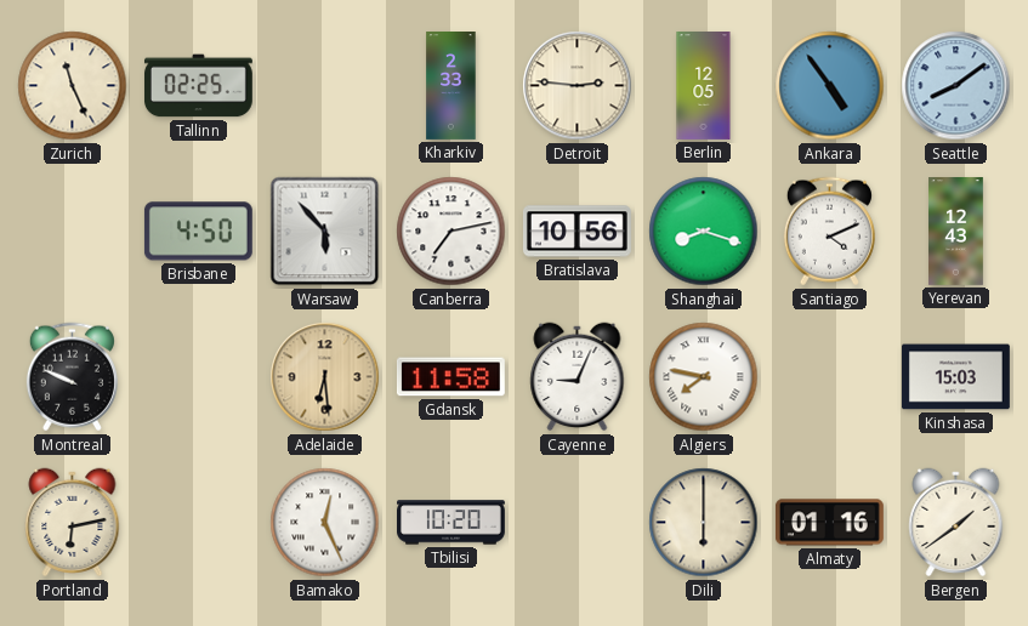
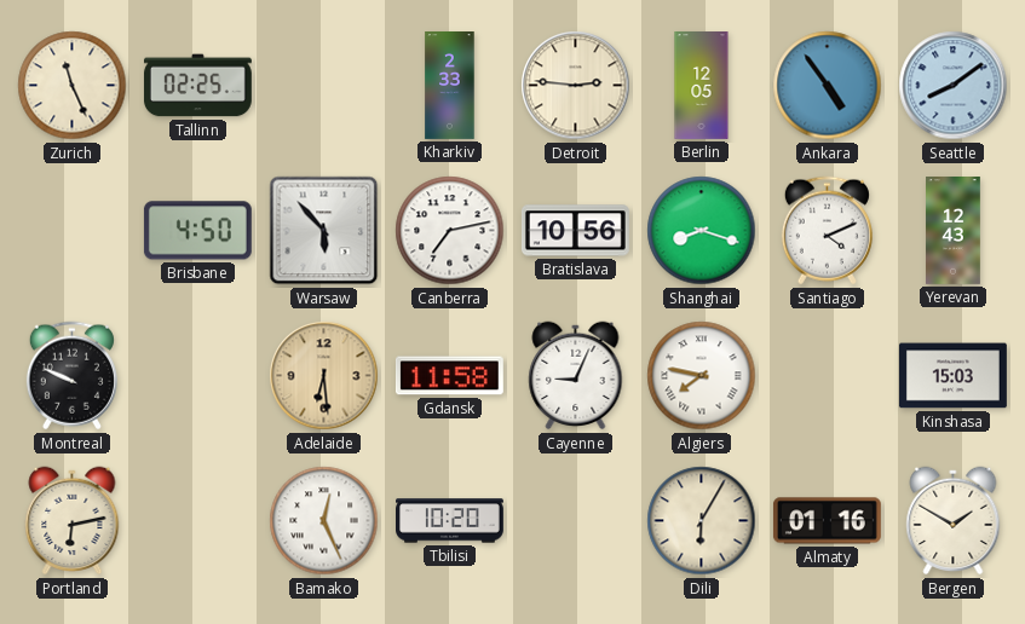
Dili: 6:00 -> 6:05
Bergen: 1:39 -> 1:50
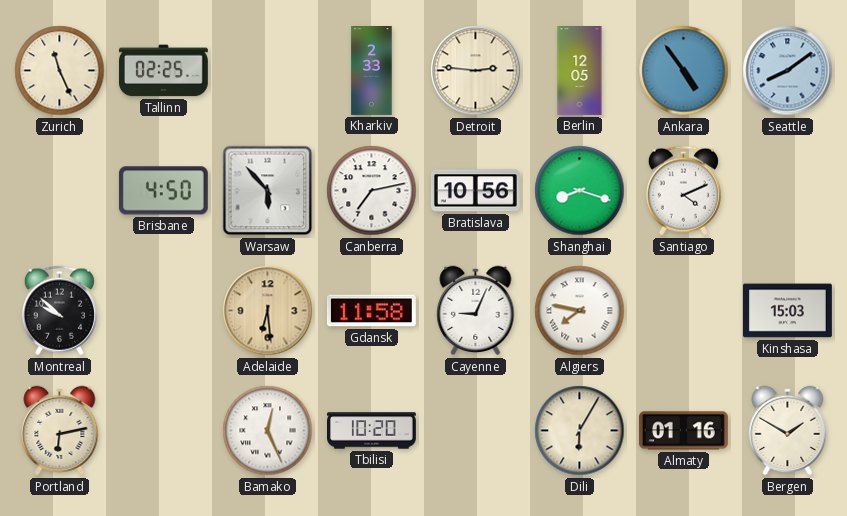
Yerevan: 12:43 -> none
Montreal: 9:49 -> 9:52
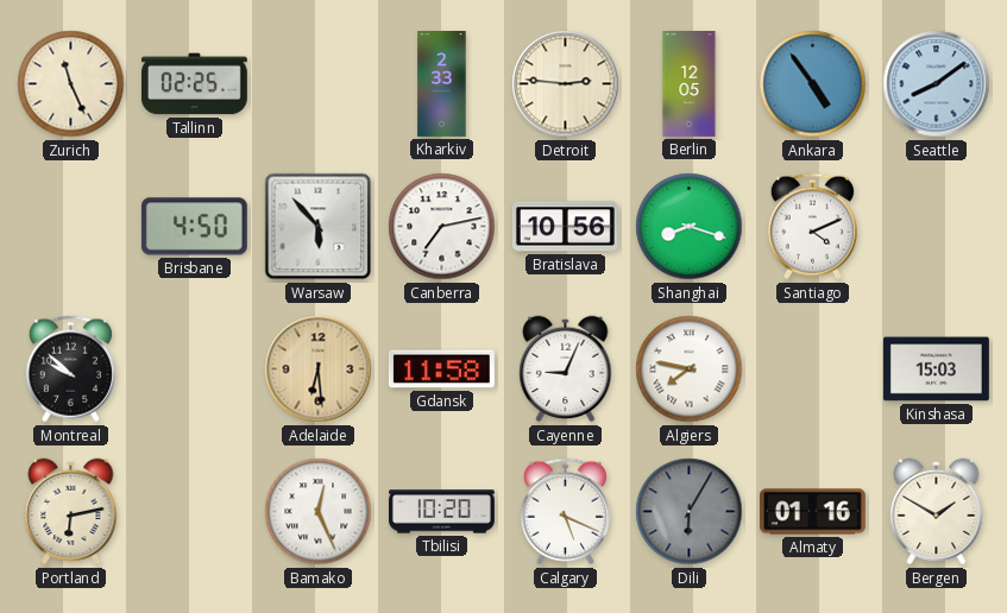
Calgary: none -> 5:19
Dili dial: cream -> grey
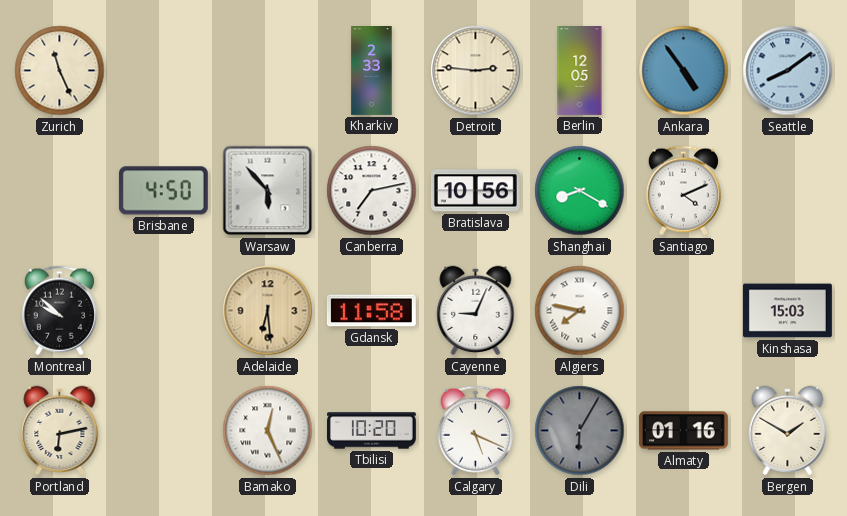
Tallinn: 02:25 -> none
Shanghai: 8:18 -> 8:20
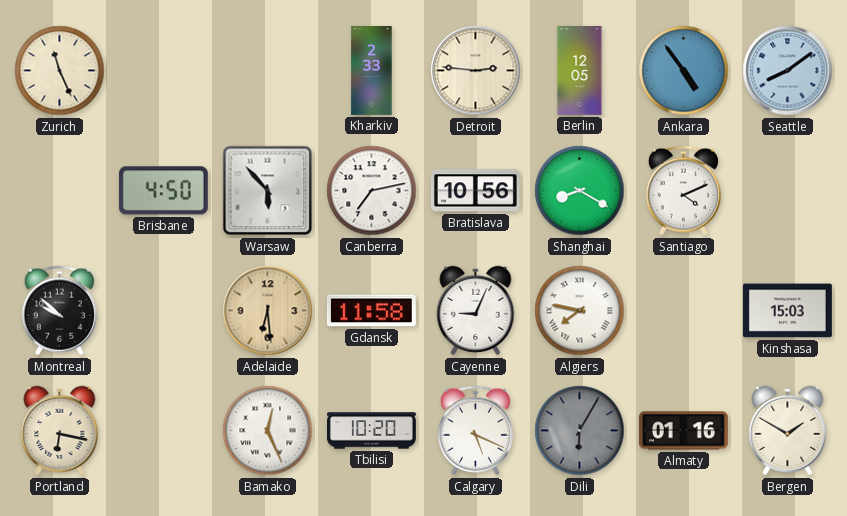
Portland: 6:13 -> 6:17
